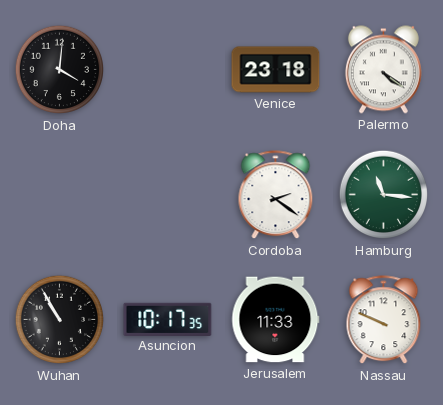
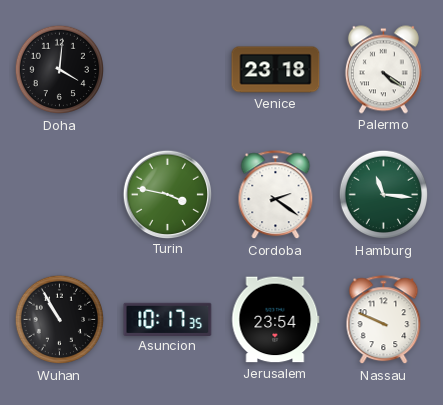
Turin: none -> 3:47
Jerusalem: 11:33 -> 23:54
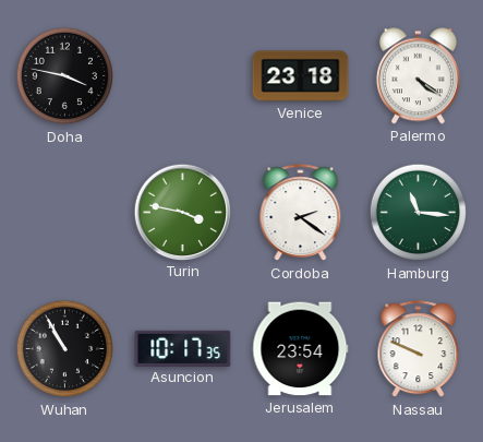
Doha: 4:01 -> 3:47
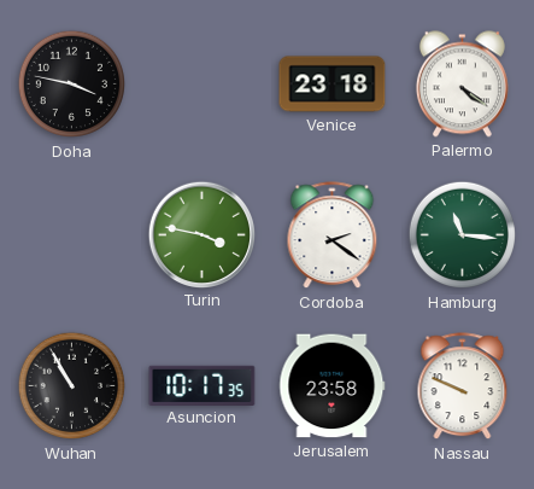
Jerusalem: 23:54 -> 23:58
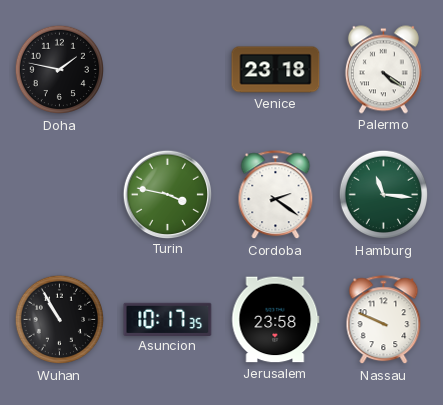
Doha: 3:47 -> 1:47
